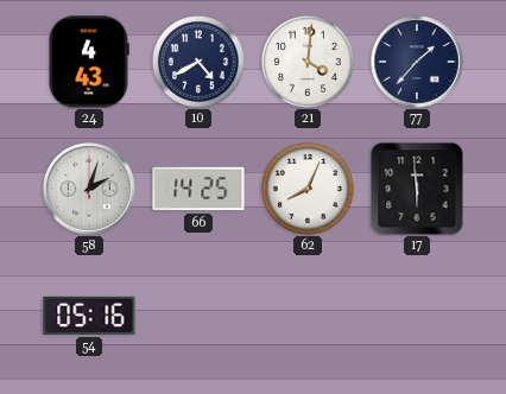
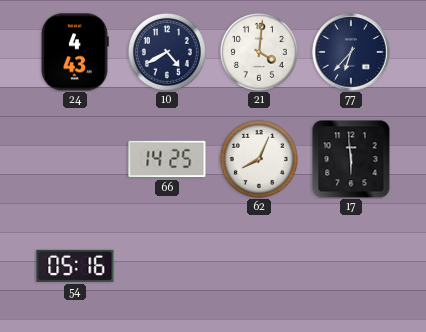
77: 1:37 -> 6:37
58: 2:03 -> none
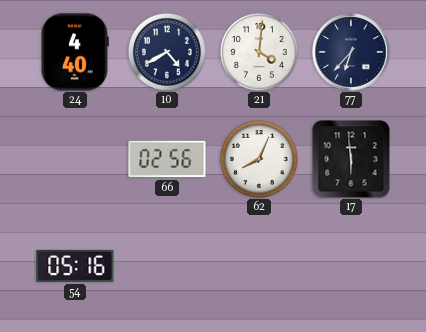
24: 4:43 -> 4:40
66: 14:25 -> 02:56
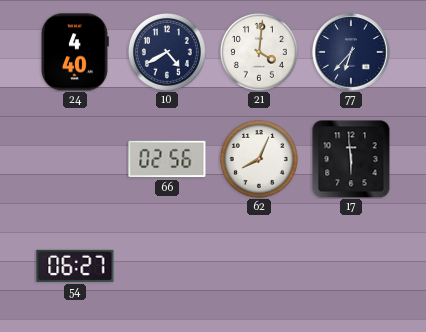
54: 05:16 -> 06:27
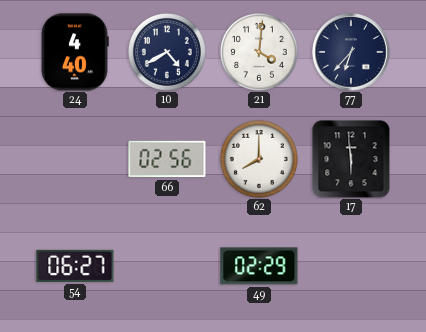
62: 8:04 -> 8:00
49: none -> 02:29
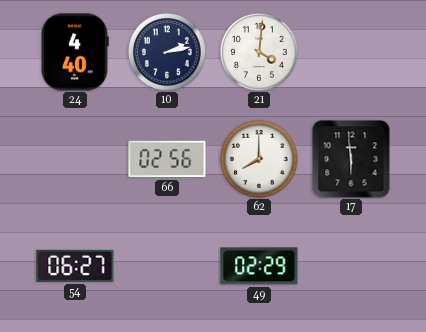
10: 4:40 -> 2:13
77: 6:37 -> none
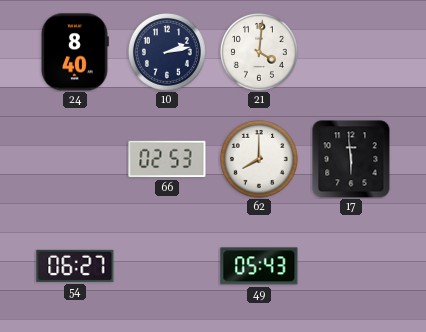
24: 4:40 -> 8:40
66: 02:56 -> 02:53
49: 02:29 -> 05:43
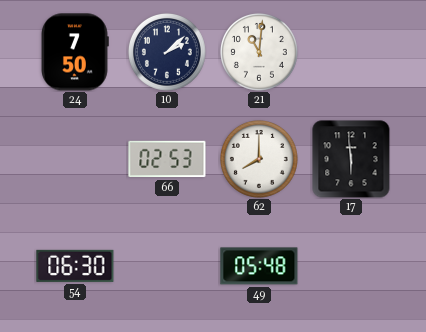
24: 8:40 -> 7:50
10: 2:13 -> 2:08
21: 4:01 -> 11:01
54: 06:27 -> 06:30
49: 05:43 -> 05:48
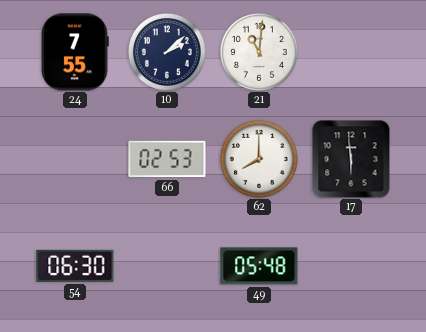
24: 7:50 -> 7:55
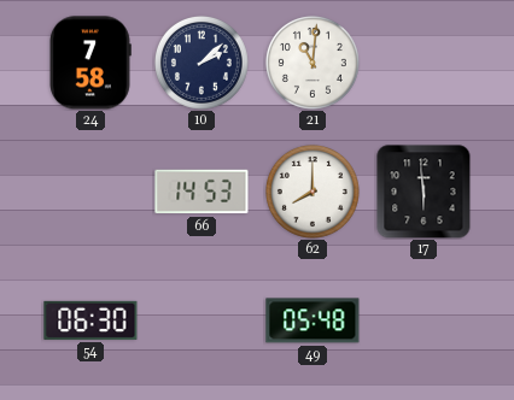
24: 7:55 -> 7:58
66: 02:53 -> 14:53
